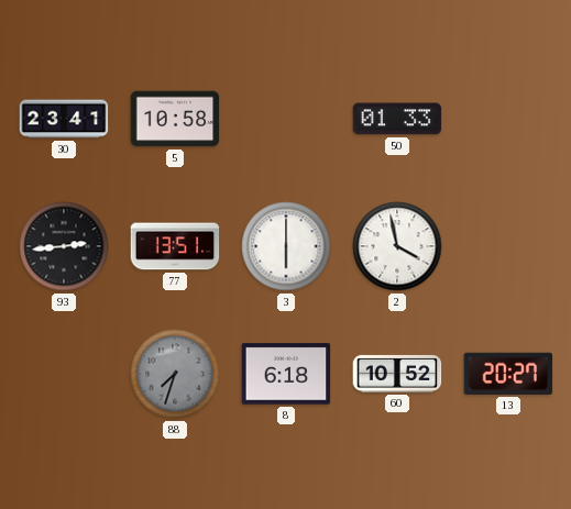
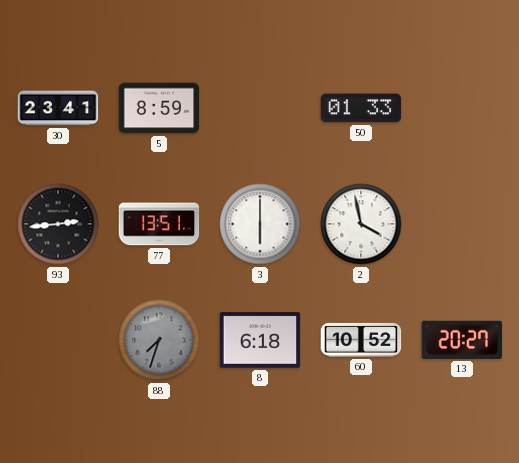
5: 10:58 -> 8:59
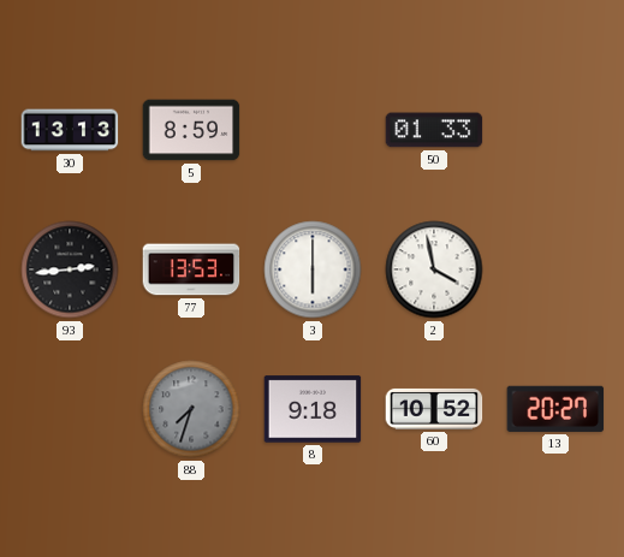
30: 23:41 -> 13:13
77: 13:51 -> 13:53
8: 6:18 -> 9:18
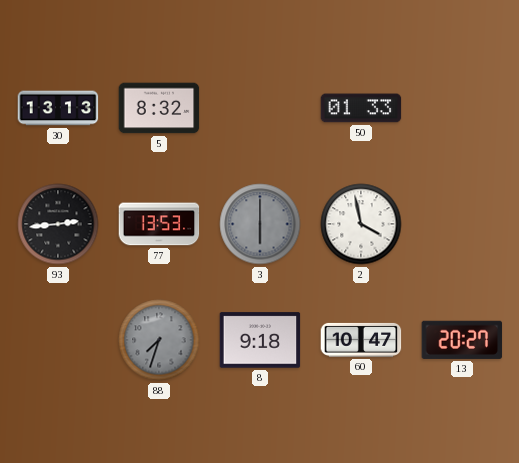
5: 8:59 -> 8:32
3 dial: white -> grey
60: 10:52 -> 10:47
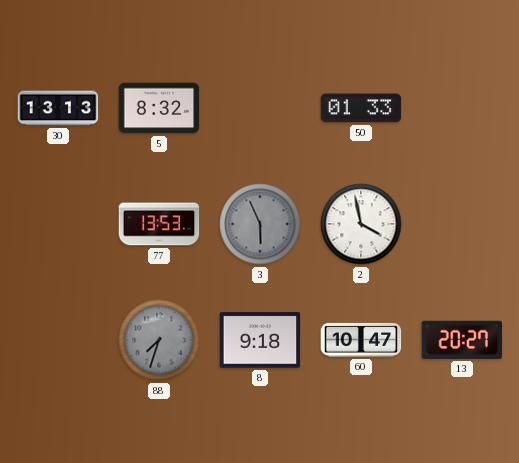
93: 2:44 -> none
3: 6:00 -> 5:56
